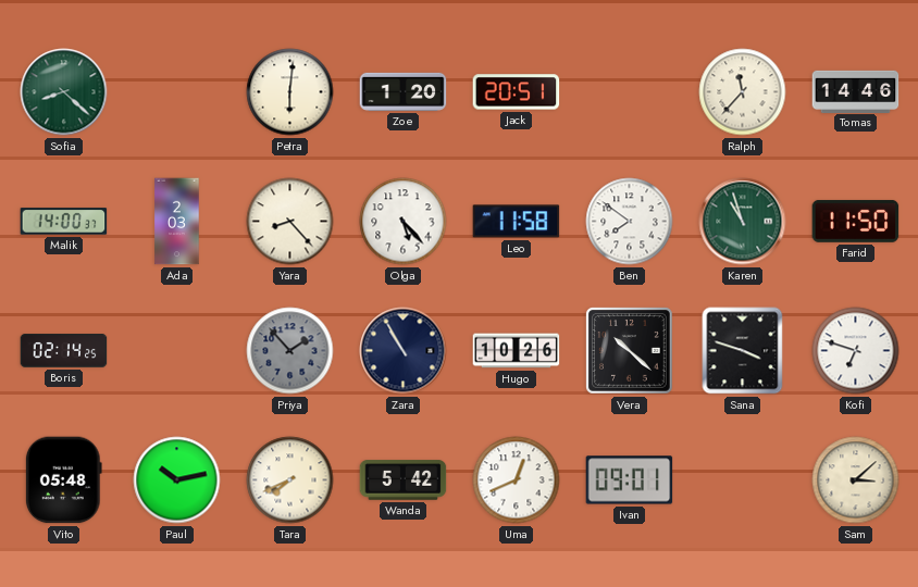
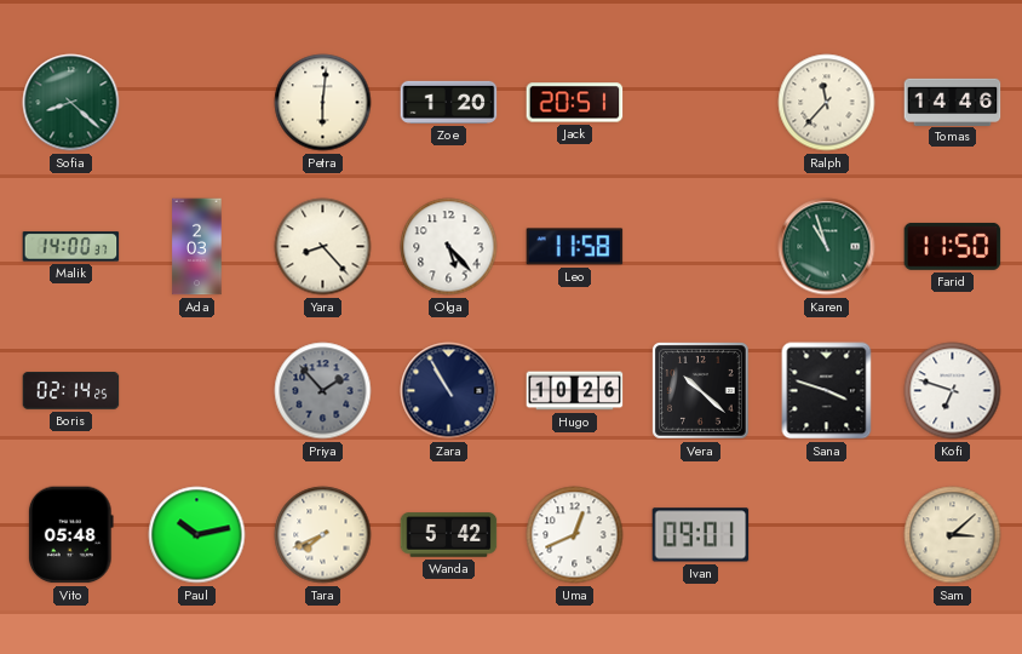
Ben: 7:51 -> none
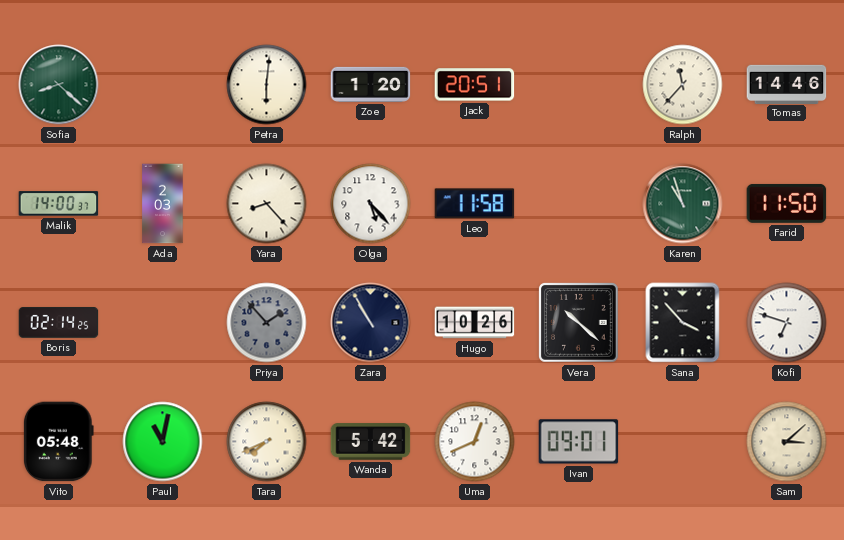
Sana: 3:48 -> 3:53
Paul: 10:13 -> 11:02
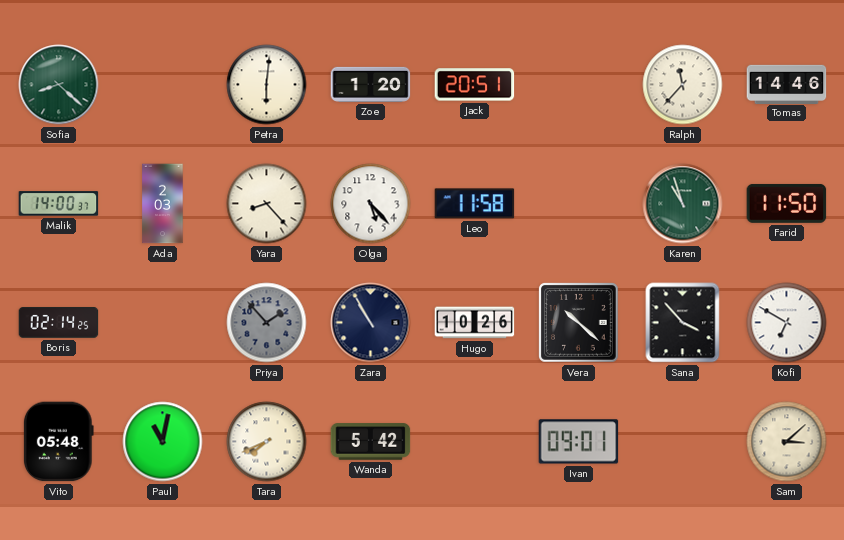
Kofi: 6:48 -> 6:50
Uma: 12:41 -> none
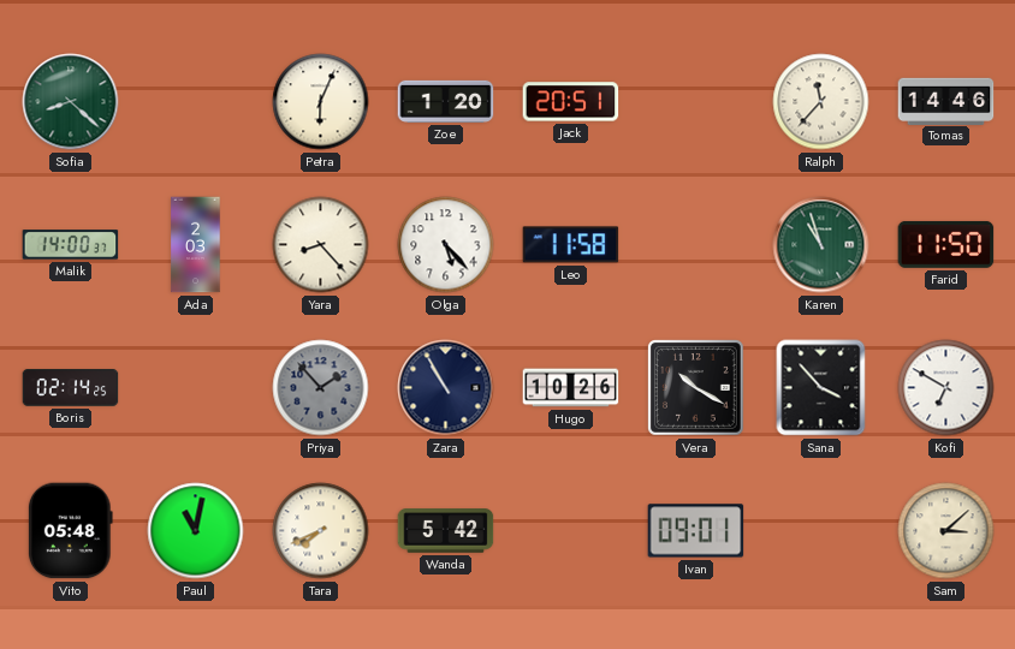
Petra: 6:01 -> 6:04
Vera: 10:22 -> 10:20
